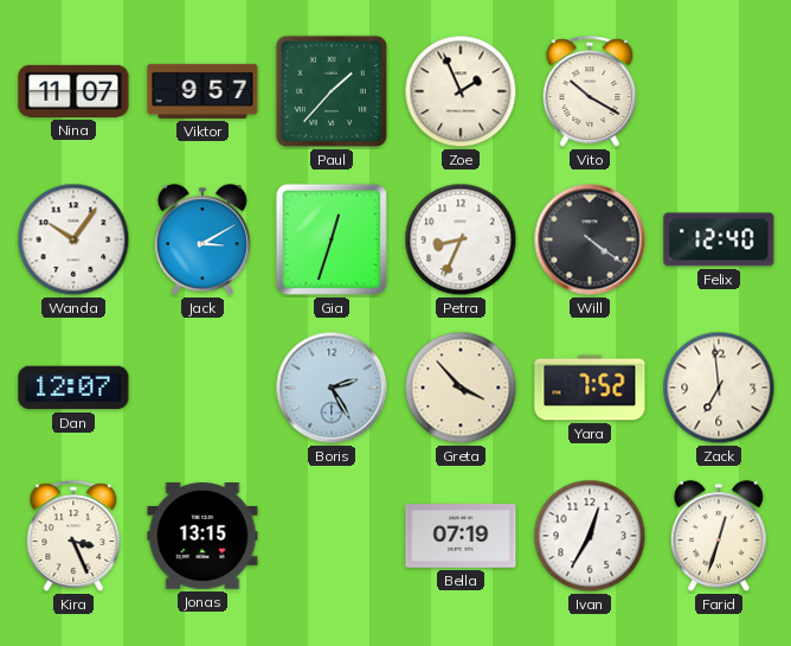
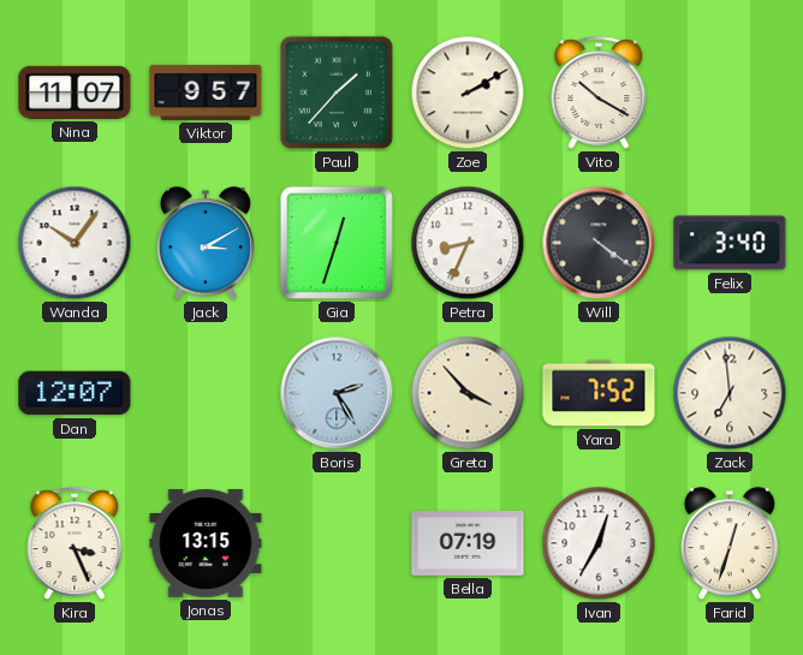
Zoe: 1:56 -> 2:10
Felix: 12:40 -> 3:40
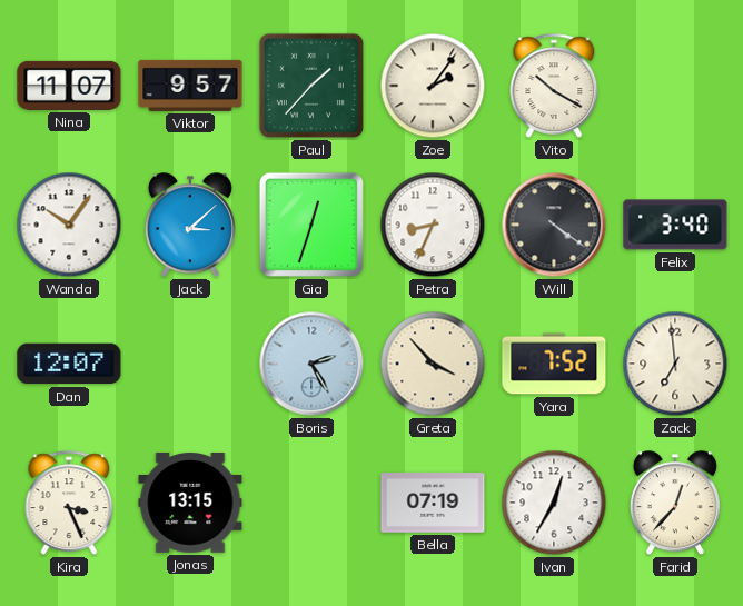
Zoe: 2:10 -> 2:06
Jack: 3:10 -> 3:08
Farid: 12:33 -> 12:37
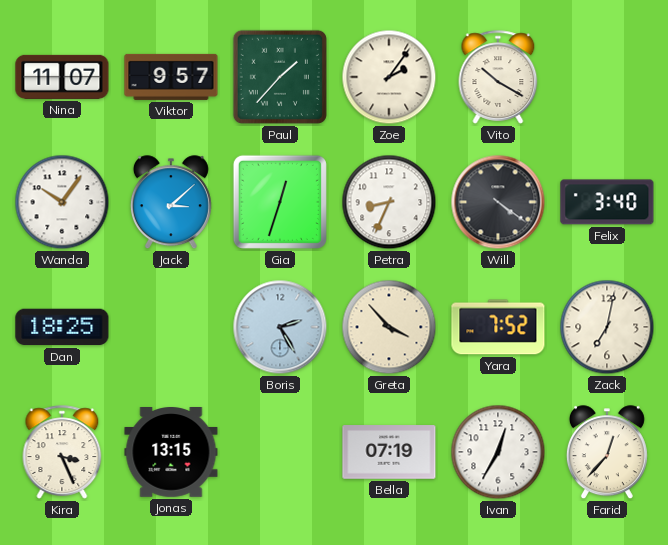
Dan: 12:07 -> 18:25
Zack: 6:59 -> 7:02
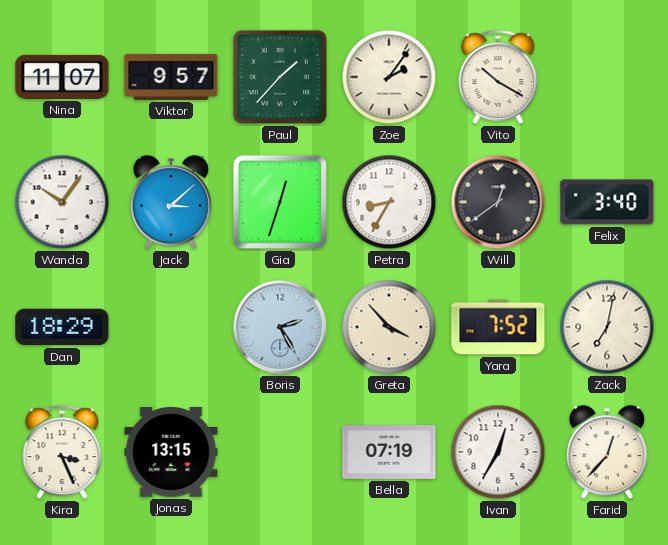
Petra: 8:34 -> 8:35
Will: 4:21 -> 12:39
Dan: 18:25 -> 18:29
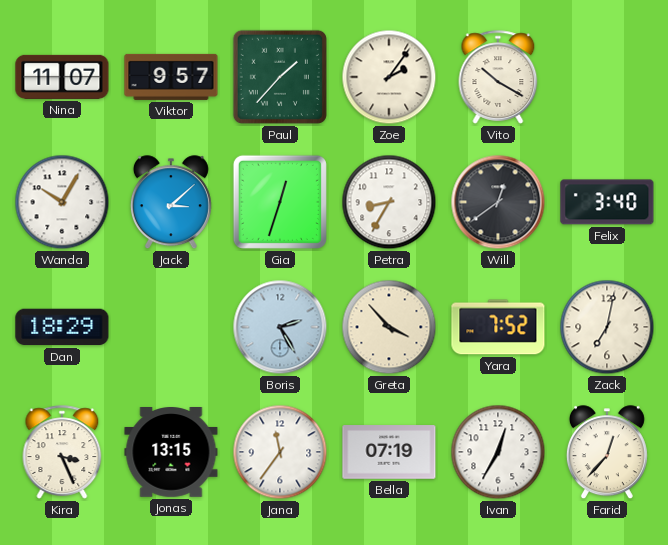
Wanda: 10:06 -> 10:05
Jana: none -> 11:36
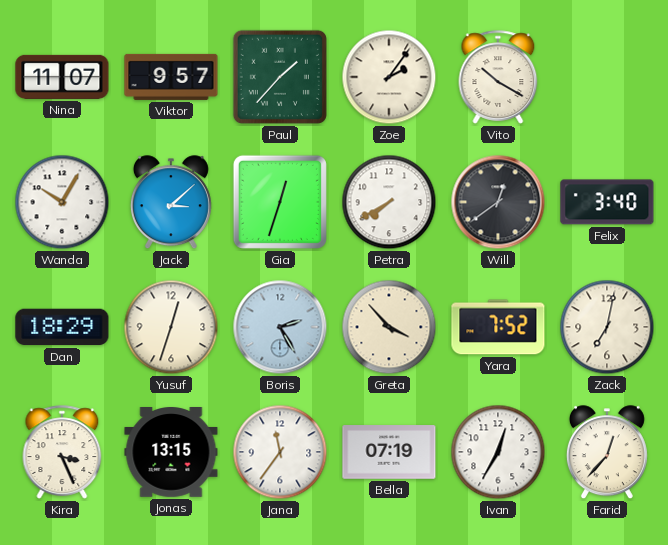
Petra: 8:35 -> 7:40
Yusuf: none -> 12:33
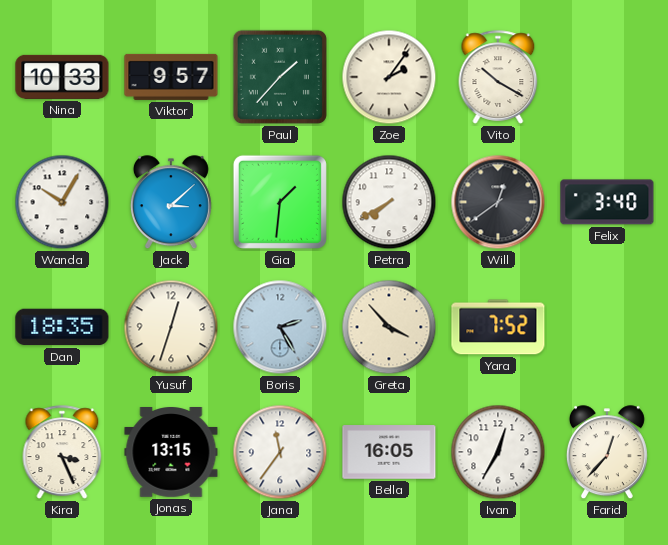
Nina: 11:07 -> 10:33
Gia: 12:33 -> 1:31
Dan: 18:29 -> 18:35
Zack: 7:02 -> none
Bella: 07:19 -> 16:05
